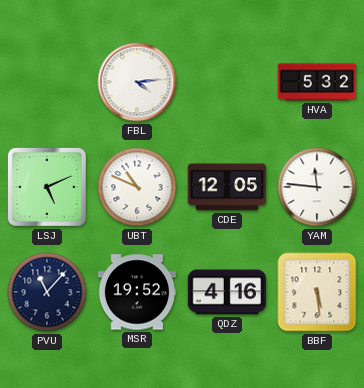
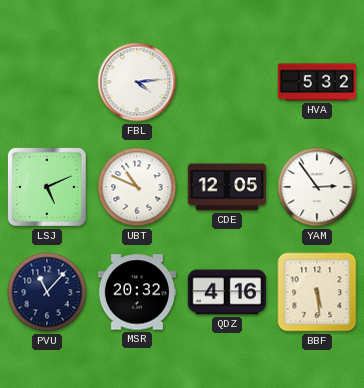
YAM: 11:46 -> 2:54
MSR: 19:52 -> 20:32
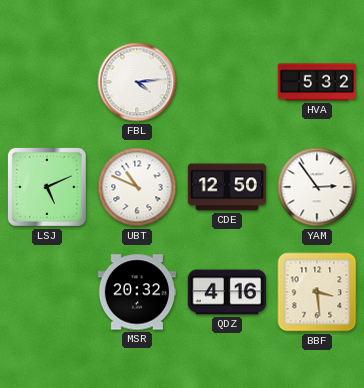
CDE: 12:05 -> 12:50
PVU: 11:07 -> none
BBF: 5:29 -> 3:29
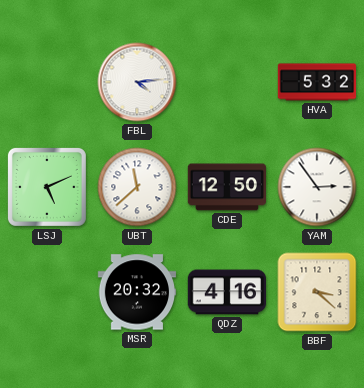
UBT: 10:49 -> 11:38
BBF: 3:29 -> 3:22
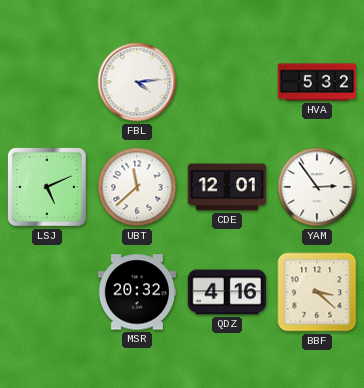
CDE: 12:50 -> 12:01
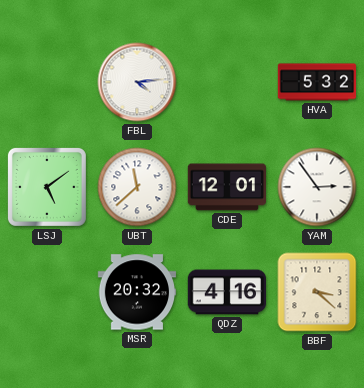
LSJ: 5:11 -> 5:09
